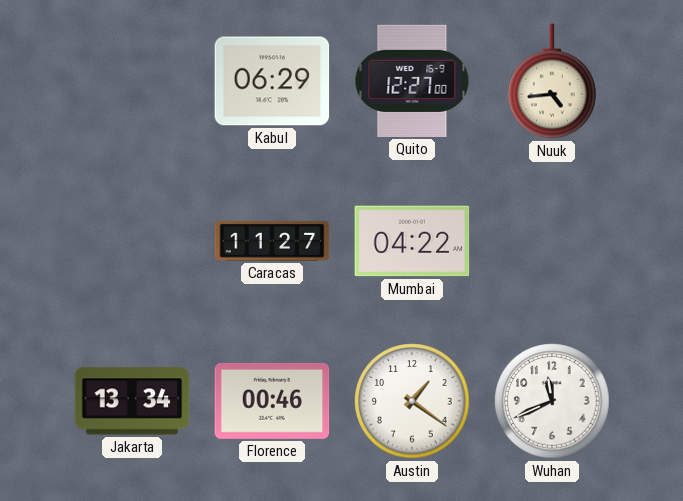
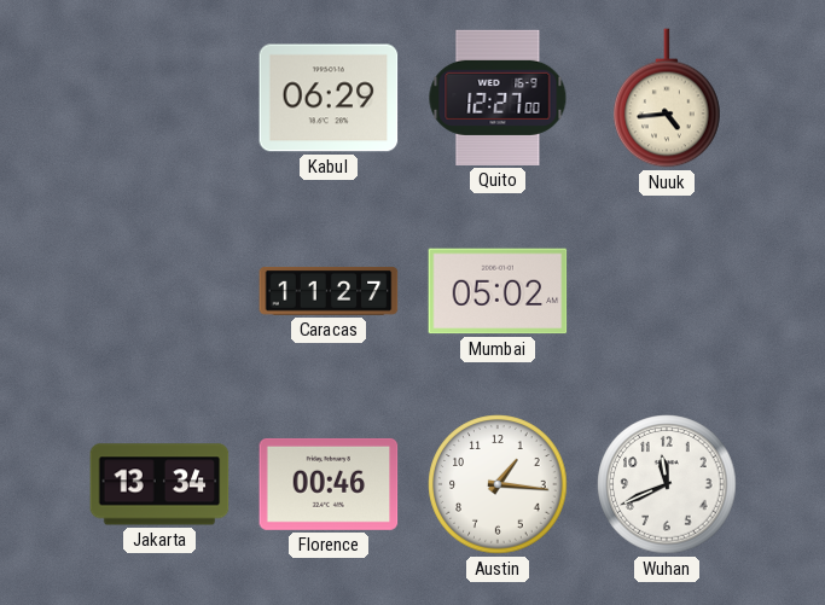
Mumbai: 04:22 -> 05:02
Austin: 1:21 -> 1:16
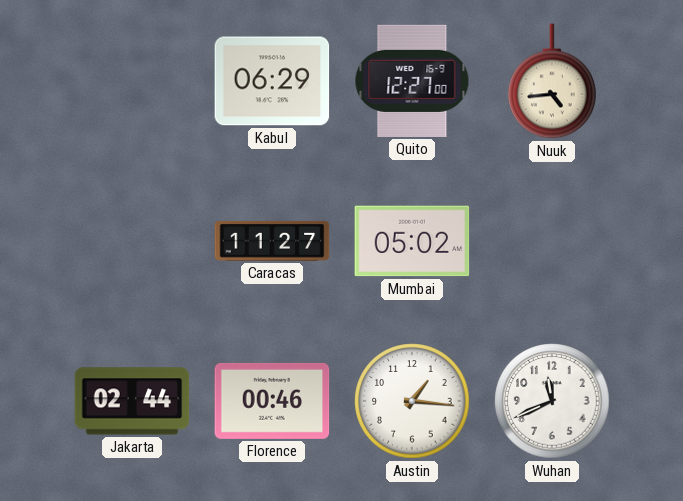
Jakarta: 13:34 -> 02:44
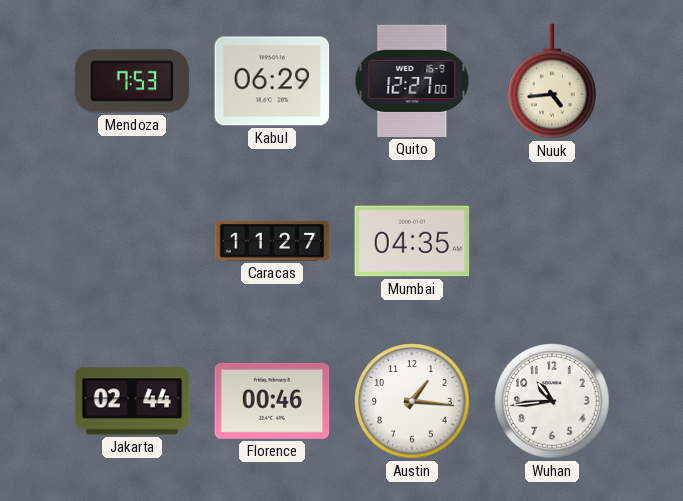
Mendoza: none -> 7:53
Mumbai: 05:02 -> 04:35
Wuhan: 11:41 -> 10:44
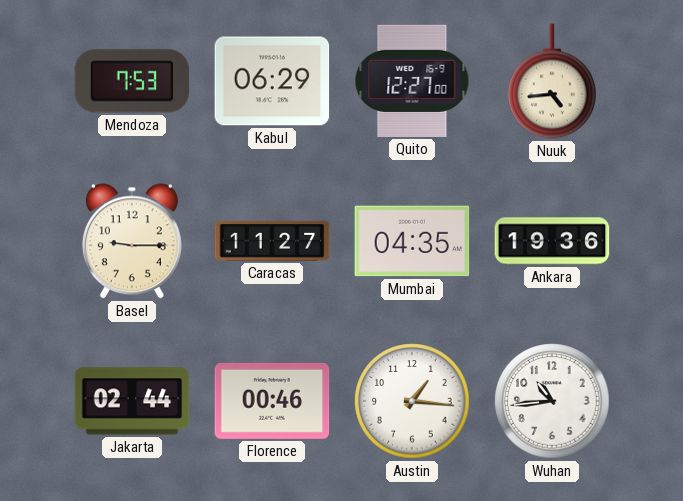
Basel: none -> 9:15
Ankara: none -> 19:36
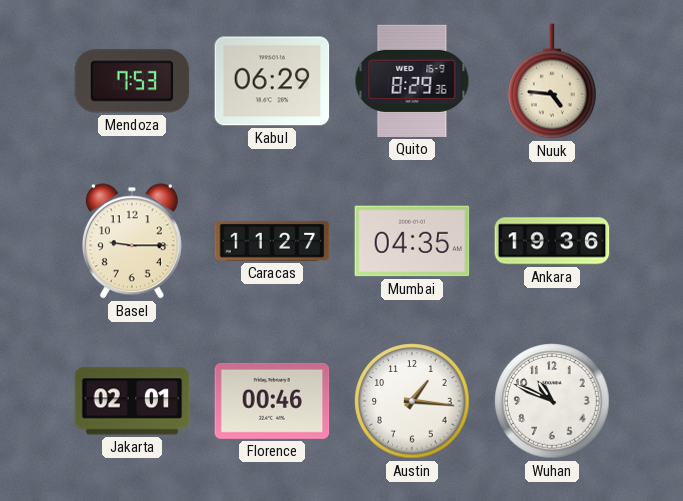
Quito: 12:27 -> 8:29
Nuuk: 4:44 -> 4:46
Jakarta: 02:44 -> 02:01
Wuhan: 10:44 -> 10:49
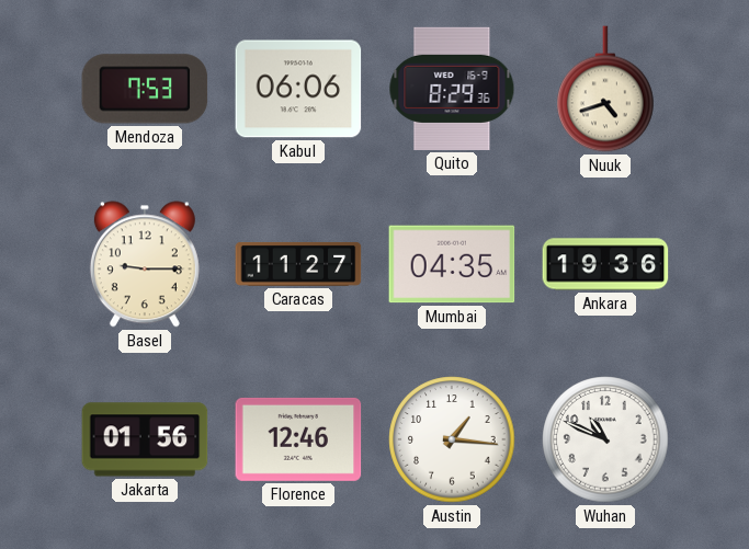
Kabul: 06:29 -> 06:06
Nuuk: 4:46 -> 4:42
Jakarta: 02:01 -> 01:56
Florence: 00:46 -> 12:46
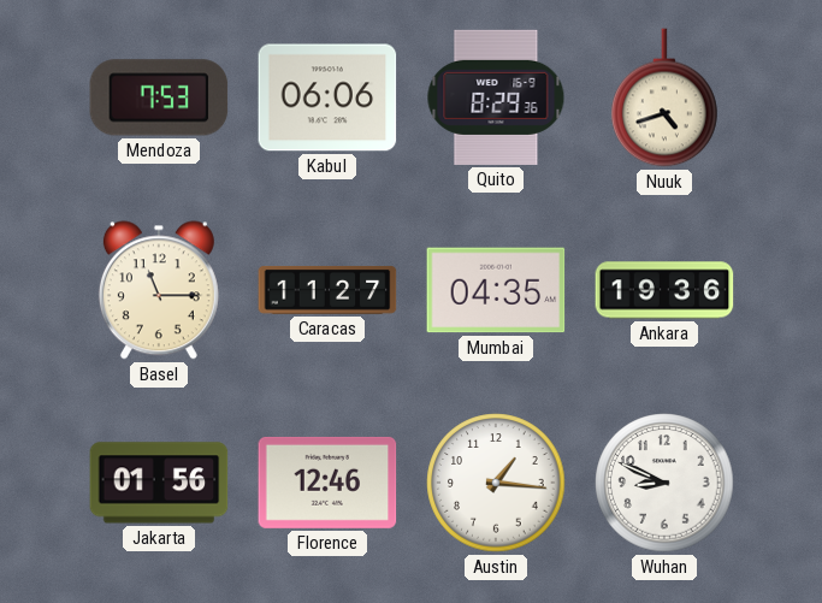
Basel: 9:15 -> 11:15
Wuhan: 10:49 -> 8:49
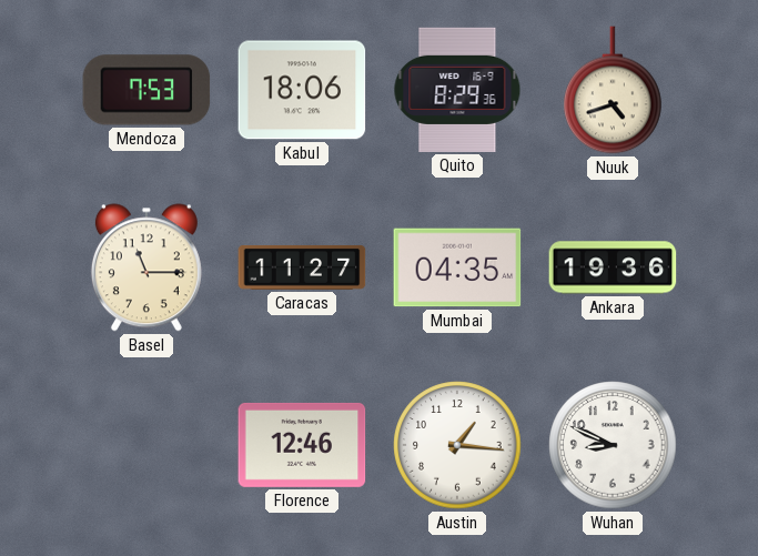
Kabul: 06:06 -> 18:06
Jakarta: 01:56 -> none
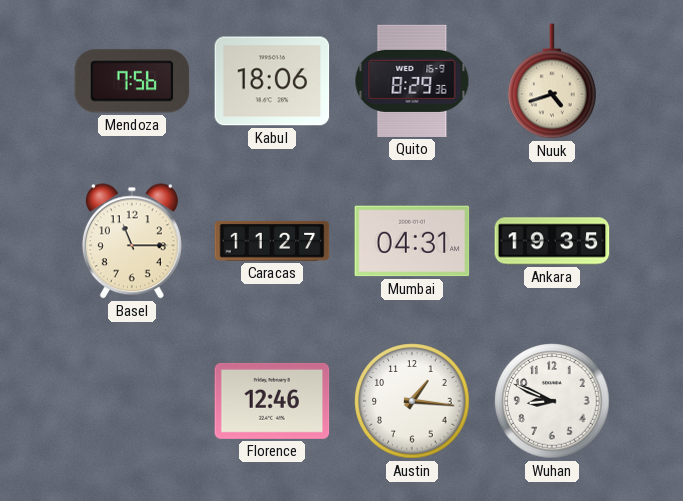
Mendoza: 7:53 -> 7:56
Mumbai: 04:35 -> 04:31
Ankara: 19:36 -> 19:35
